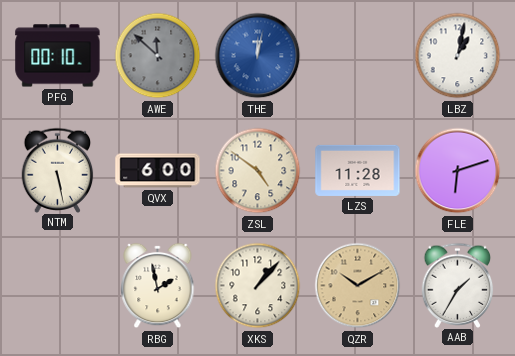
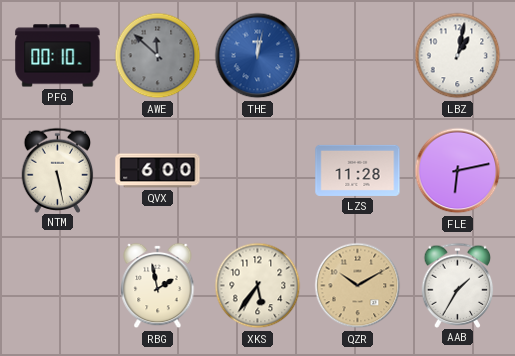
ZSL: 4:51 -> none
FLE: 6:12 -> 6:13
XKS: 1:07 -> 5:36
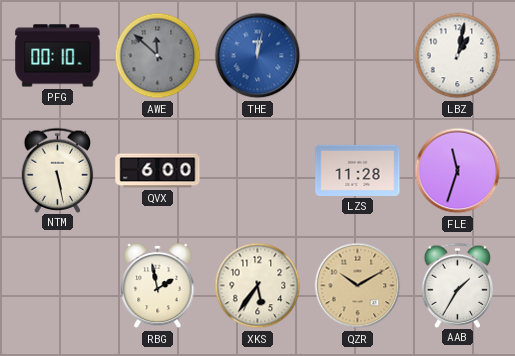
FLE: 6:13 -> 11:33
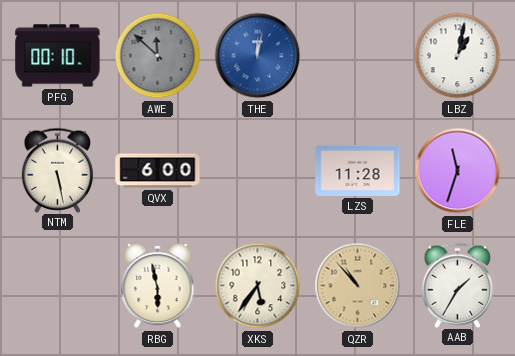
RBG: 1:58 -> 5:58
QZR: 10:10 -> 10:53
